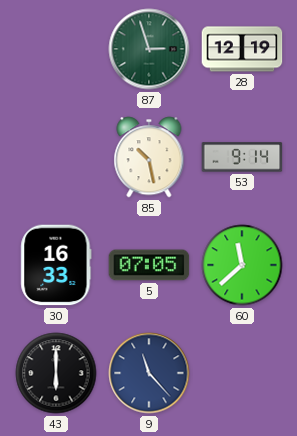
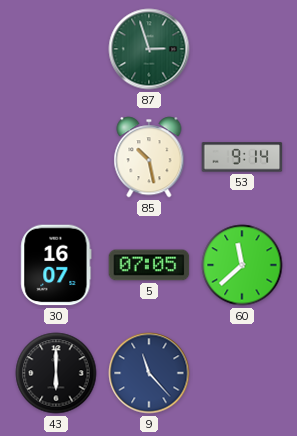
28: 12:19 -> none
30: 16:33 -> 16:07
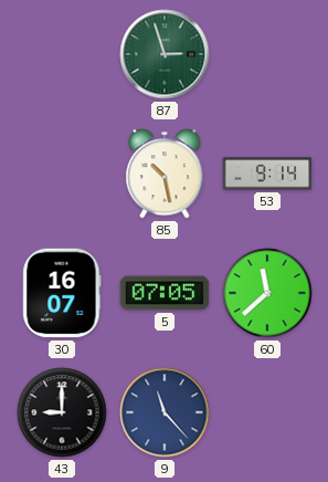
43: 6:00 -> 9:00
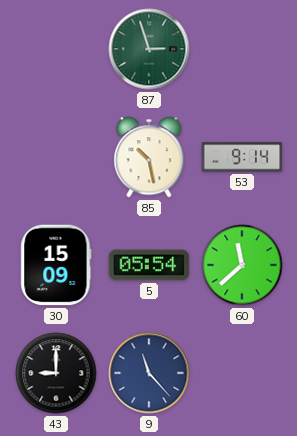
30: 16:07 -> 15:09
5: 07:05 -> 05:54
